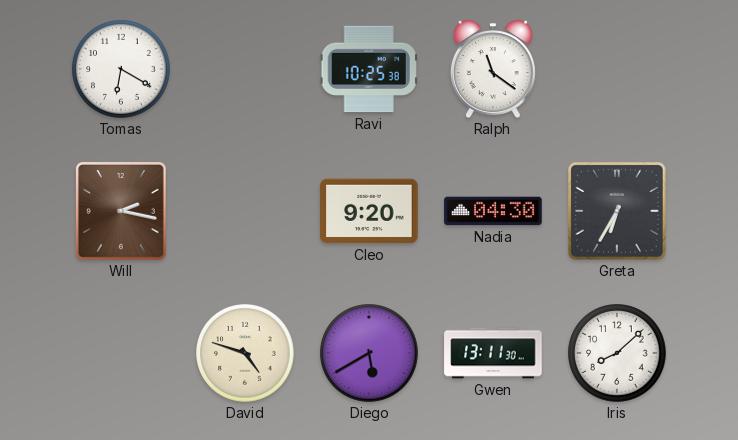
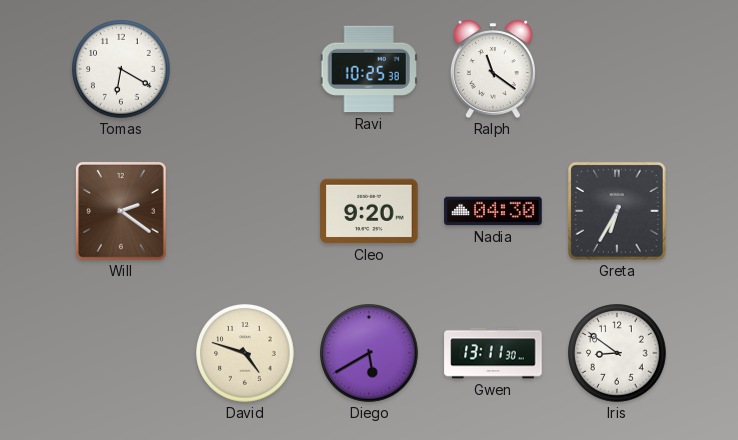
Will: 2:17 -> 2:21
Iris: 8:08 -> 8:51
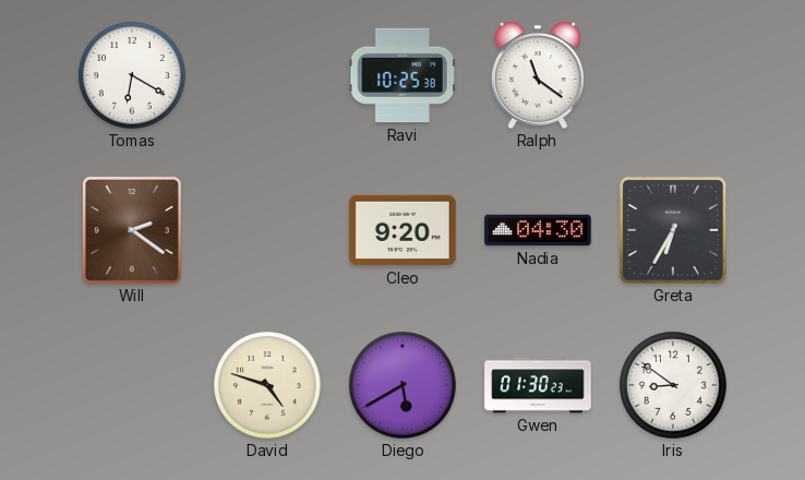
Gwen: 13:11 -> 01:30
